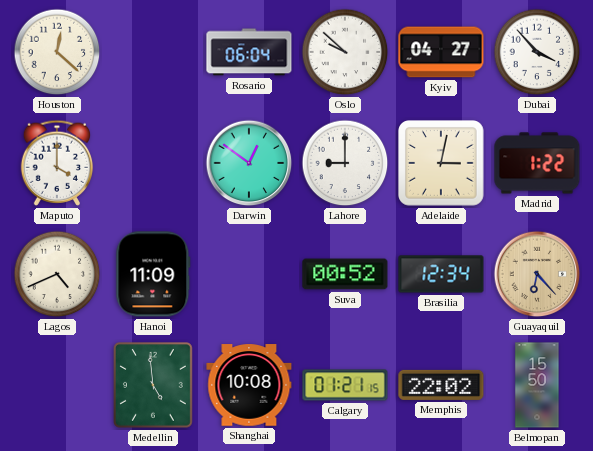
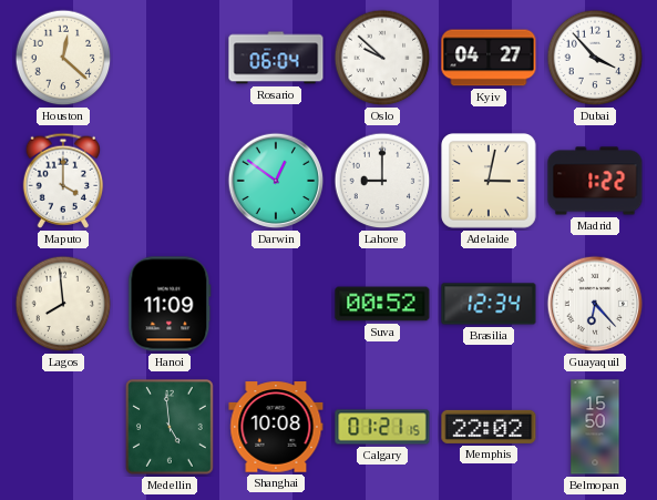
Lagos: 4:41 -> 7:59
Guayaquil dial: champagne -> white
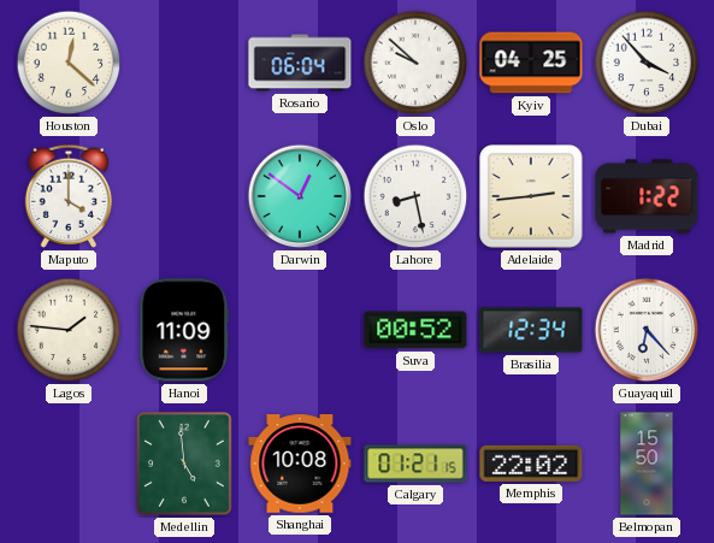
Kyiv: 04:27 -> 04:25
Lahore: 9:00 -> 8:28
Adelaide: 3:02 -> 2:44
Lagos: 7:59 -> 1:46
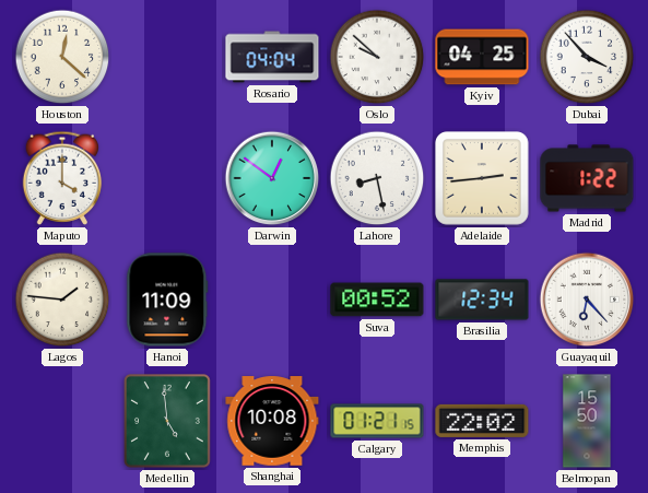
Rosario: 06:04 -> 04:04
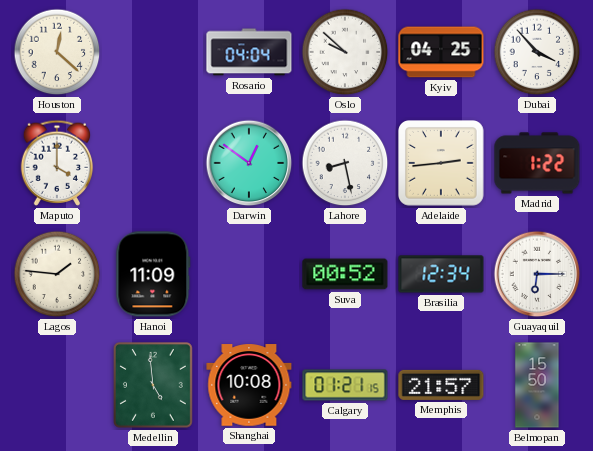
Guayaquil: 6:23 -> 6:15
Memphis: 22:02 -> 21:57
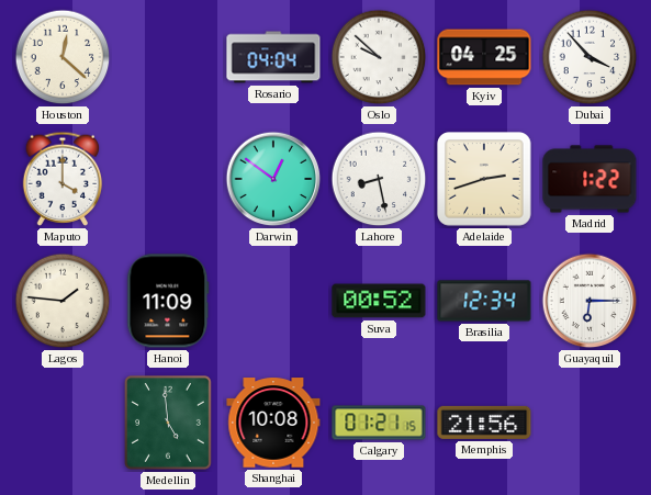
Adelaide: 2:44 -> 2:42
Memphis: 21:57 -> 21:56
Belmopan: 15:50 -> none
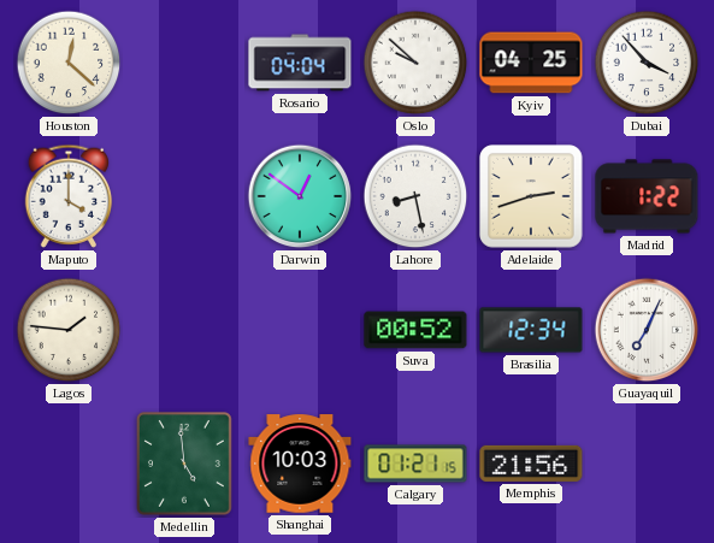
Hanoi: 11:09 -> none
Guayaquil: 6:15 -> 7:04
Shanghai: 10:08 -> 10:03
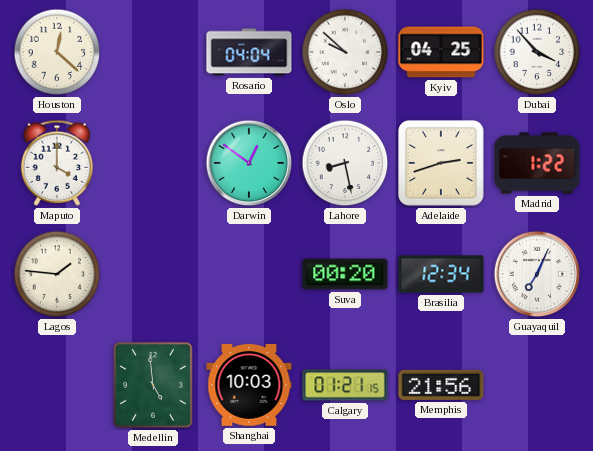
Suva: 00:52 -> 00:20
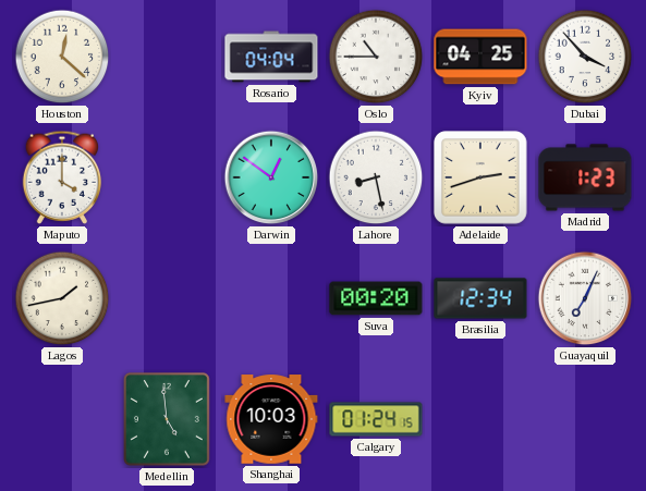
Oslo: 9:52 -> 10:45
Madrid: 1:22 -> 1:23
Lagos: 1:46 -> 1:43
Calgary: 01:21 -> 01:24
Memphis: 21:56 -> none
